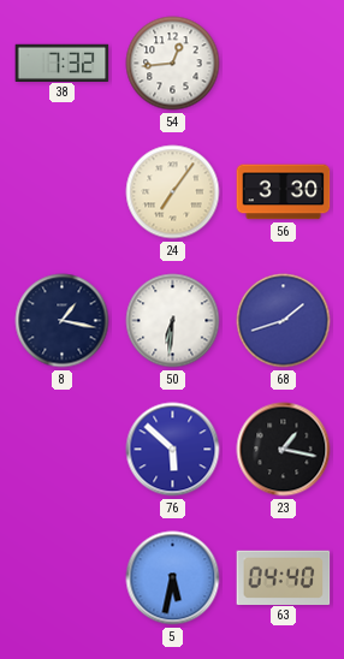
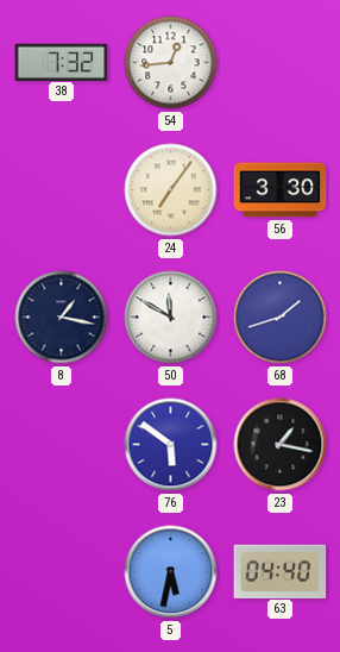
50: 6:31 -> 11:50
76: 5:52 -> 5:51
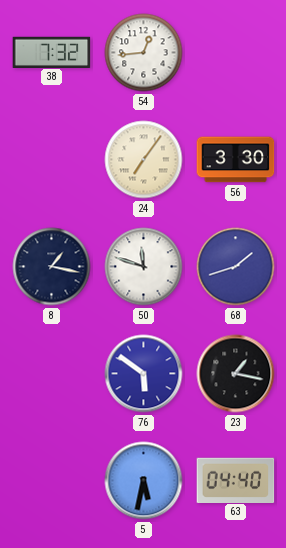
50: 11:50 -> 11:48
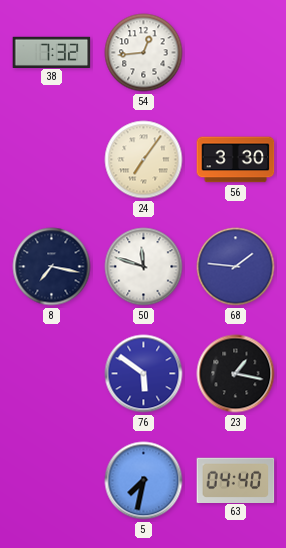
8: 1:17 -> 7:17
68: 1:42 -> 1:46
5: 5:32 -> 7:32
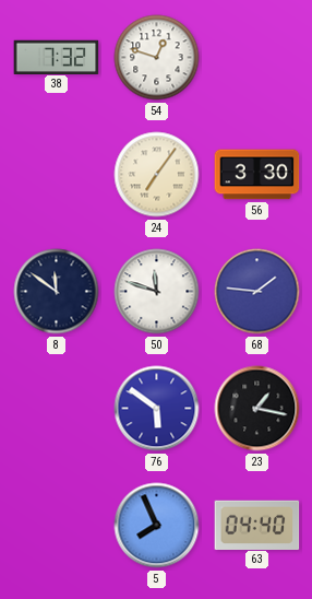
54: 12:44 -> 12:48
8: 7:17 -> 11:51
5: 7:32 -> 7:56
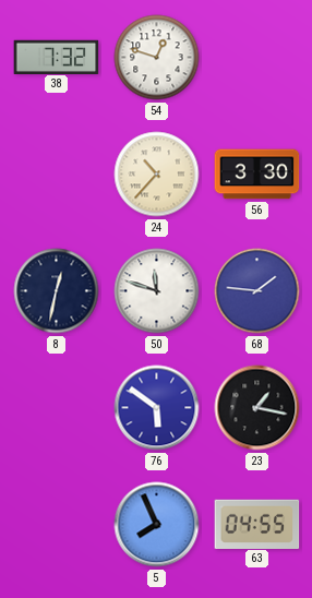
24: 7:06 -> 10:37
8: 11:51 -> 12:32
63: 04:40 -> 04:55
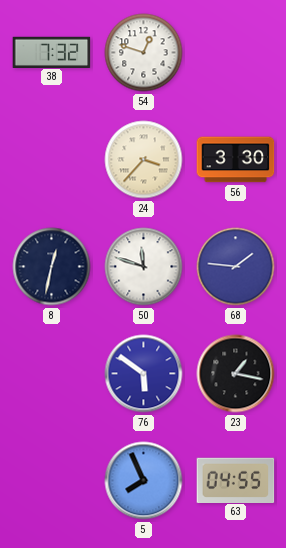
24: 10:37 -> 3:37
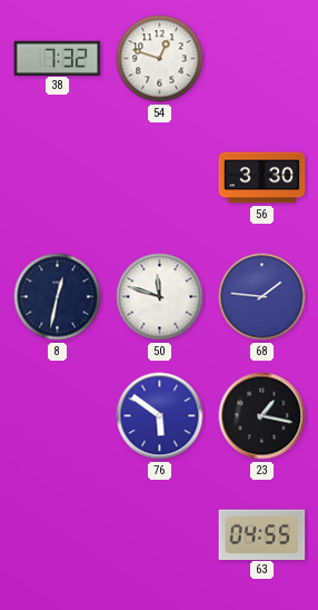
24: 3:37 -> none
5: 7:56 -> none
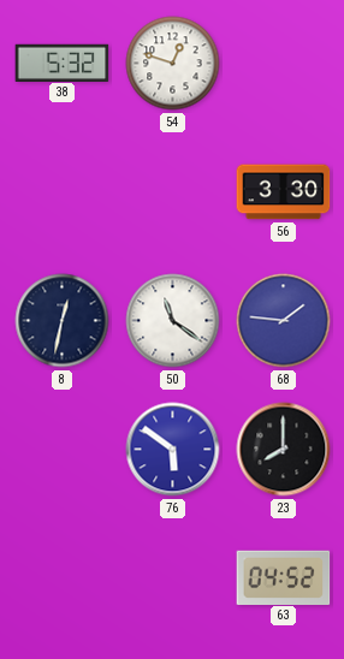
38: 7:32 -> 5:32
50: 11:48 -> 11:21
23: 1:17 -> 8:00
63: 04:55 -> 04:52
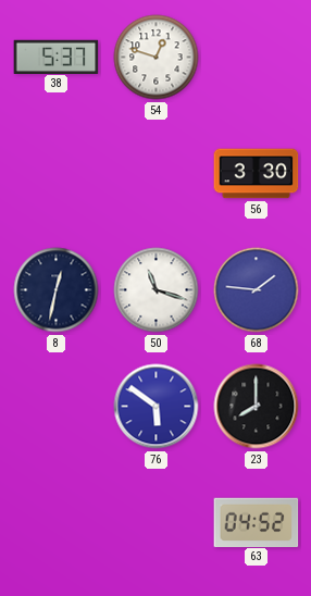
38: 5:32 -> 5:37
50: 11:21 -> 11:18
